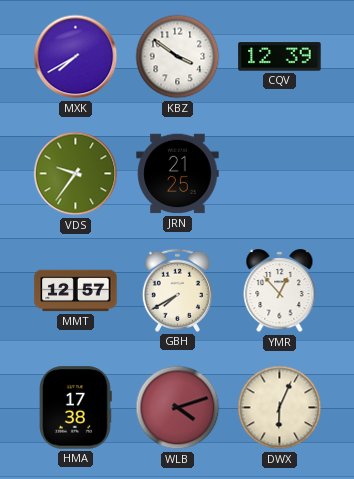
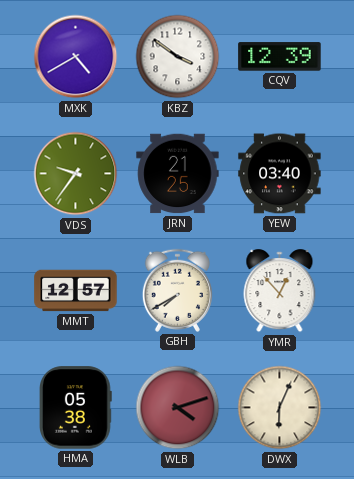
MXK: 7:40 -> 4:40
YEW: none -> 03:40
HMA: 17:38 -> 05:38
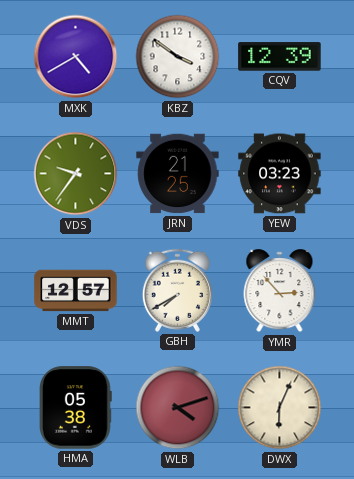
YEW: 03:40 -> 03:23
YMR: 12:53 -> 2:53
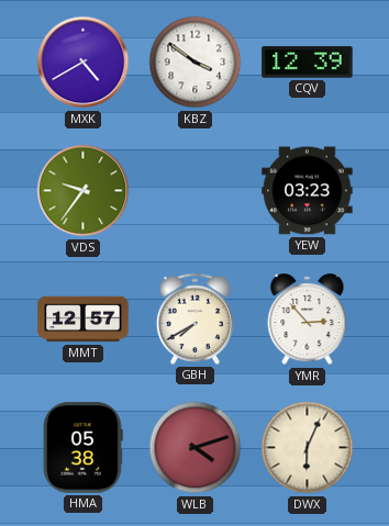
JRN: 21:25 -> none
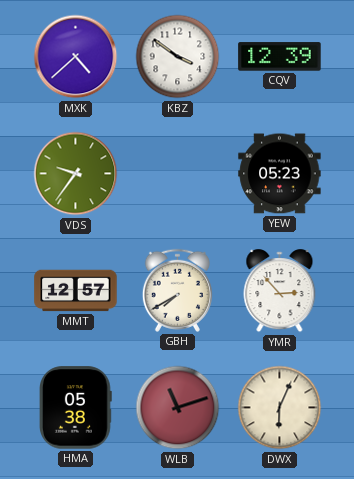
MXK: 4:40 -> 4:38
YEW: 03:23 -> 05:23
WLB: 4:12 -> 11:12
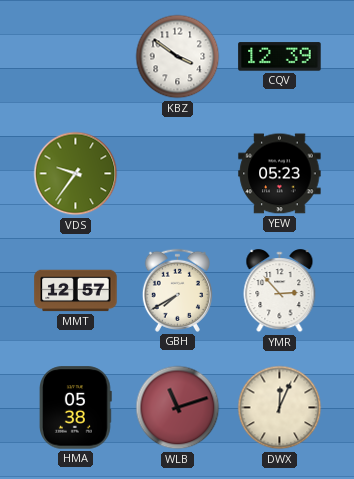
MXK: 4:38 -> none
DWX: 6:04 -> 12:04
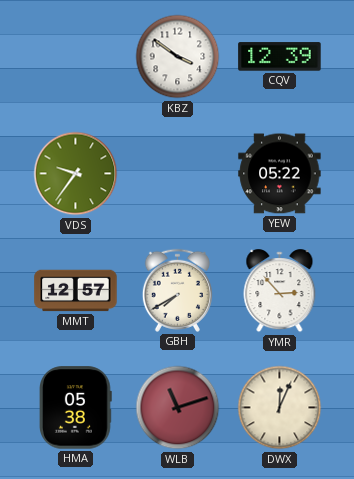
YEW: 05:23 -> 05:22
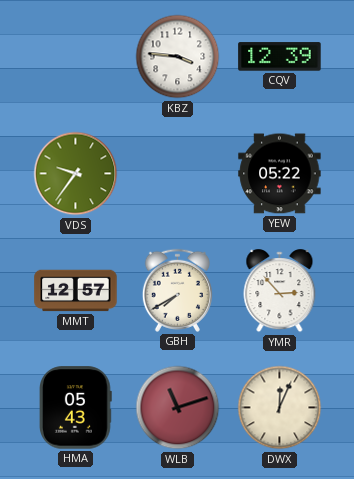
KBZ: 3:51 -> 3:46
HMA: 05:38 -> 05:43
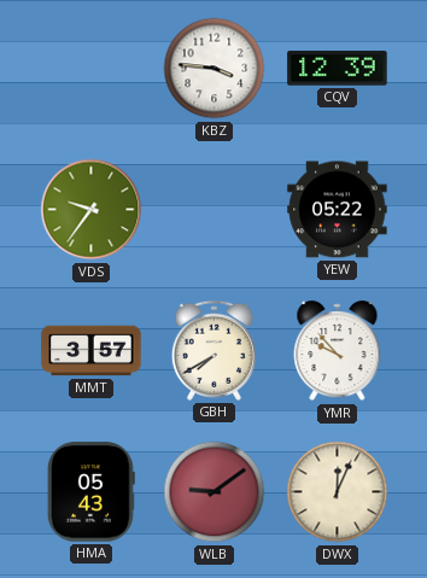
MMT: 12:57 -> 3:57
YMR: 2:53 -> 9:53
WLB: 11:12 -> 9:09
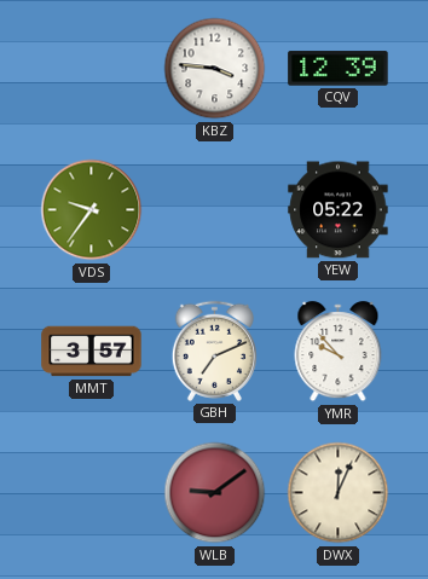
GBH: 7:40 -> 7:11
HMA: 05:43 -> none
